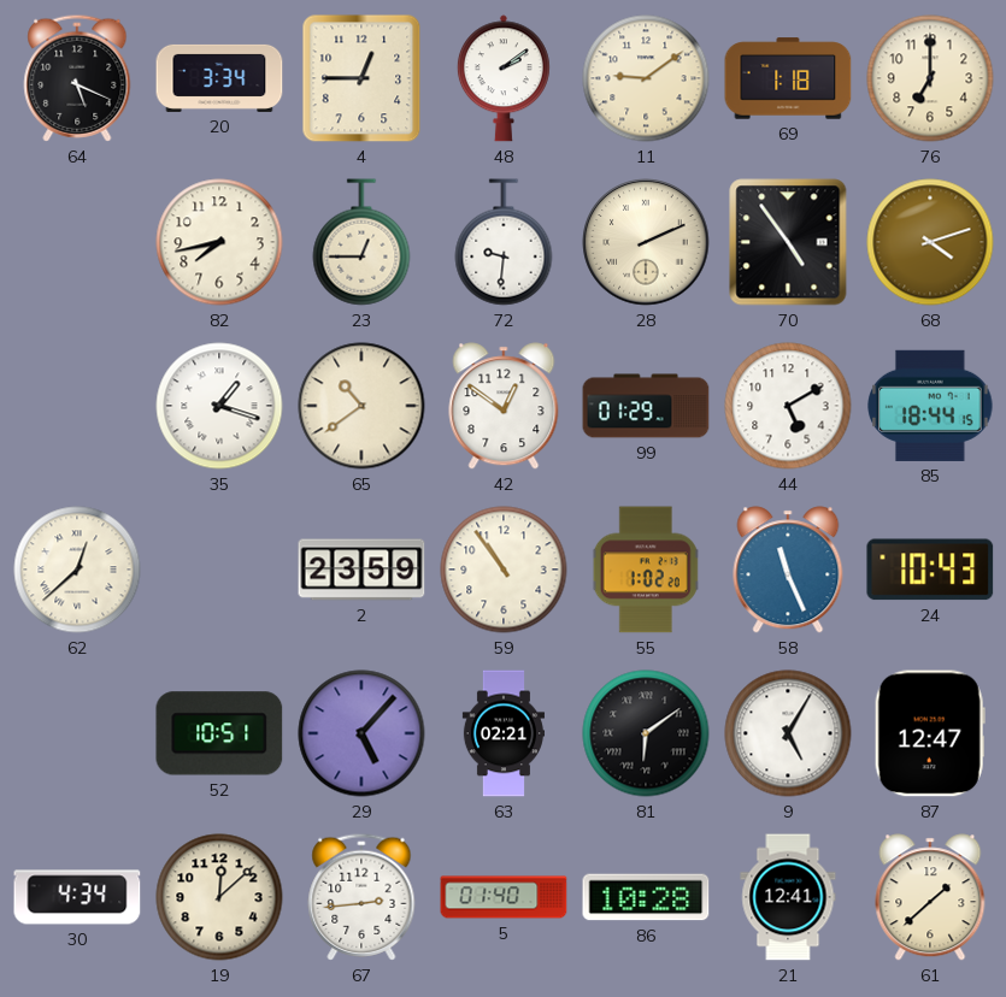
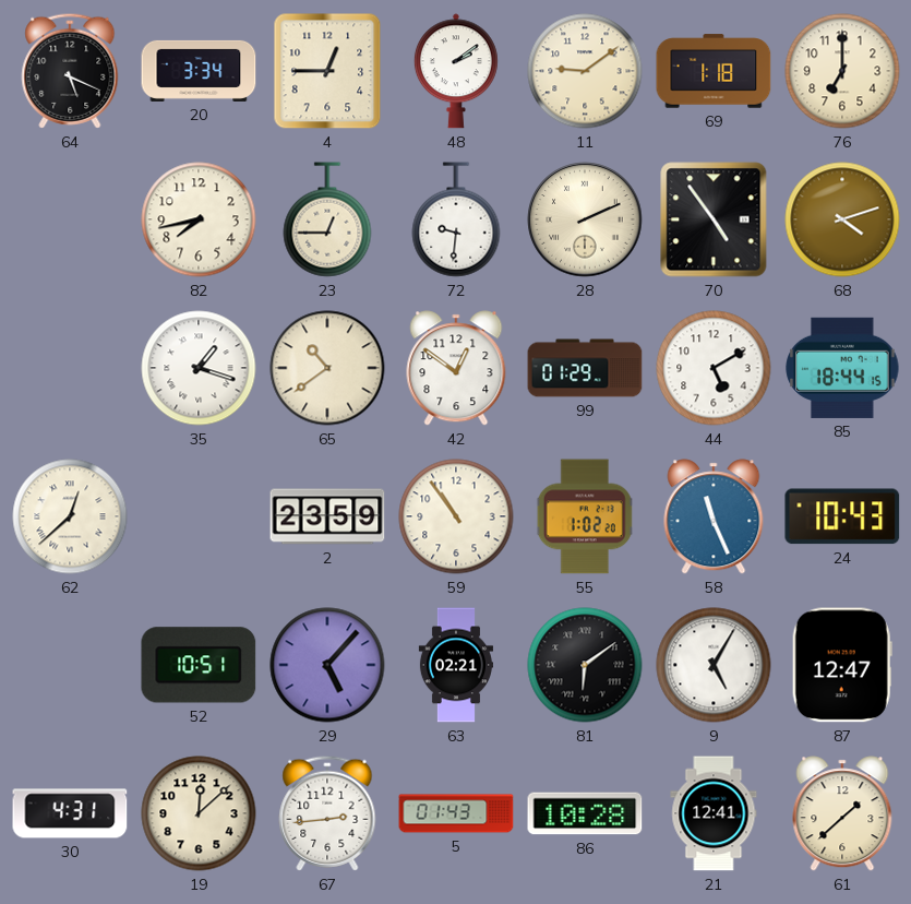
30: 4:34 -> 4:31
5: 01:40 -> 01:43
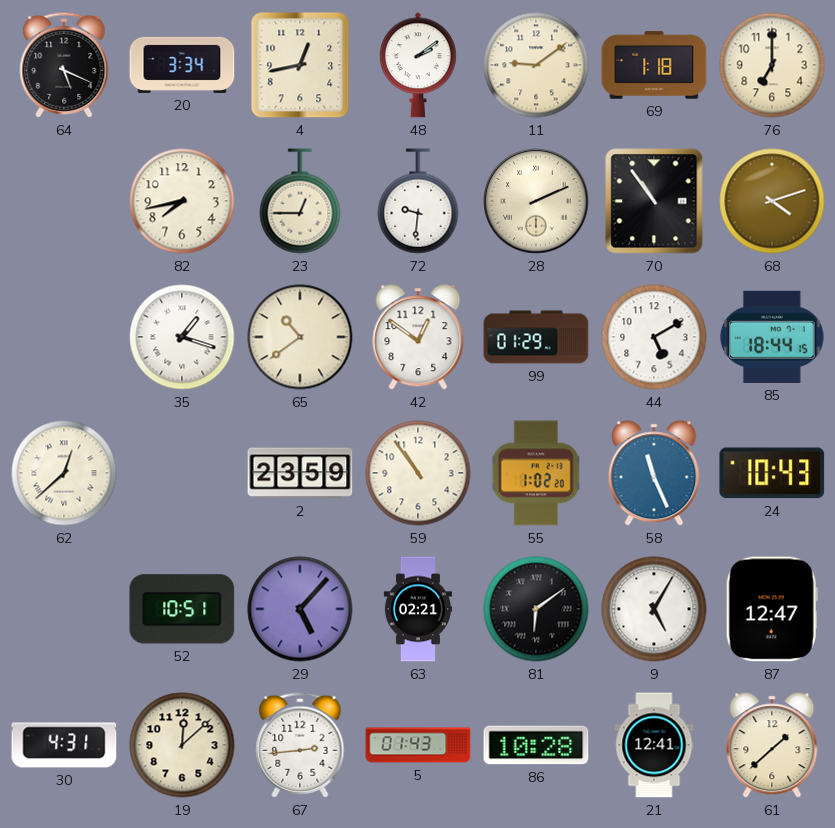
4: 12:45 -> 12:43
70: 4:54 -> 10:54
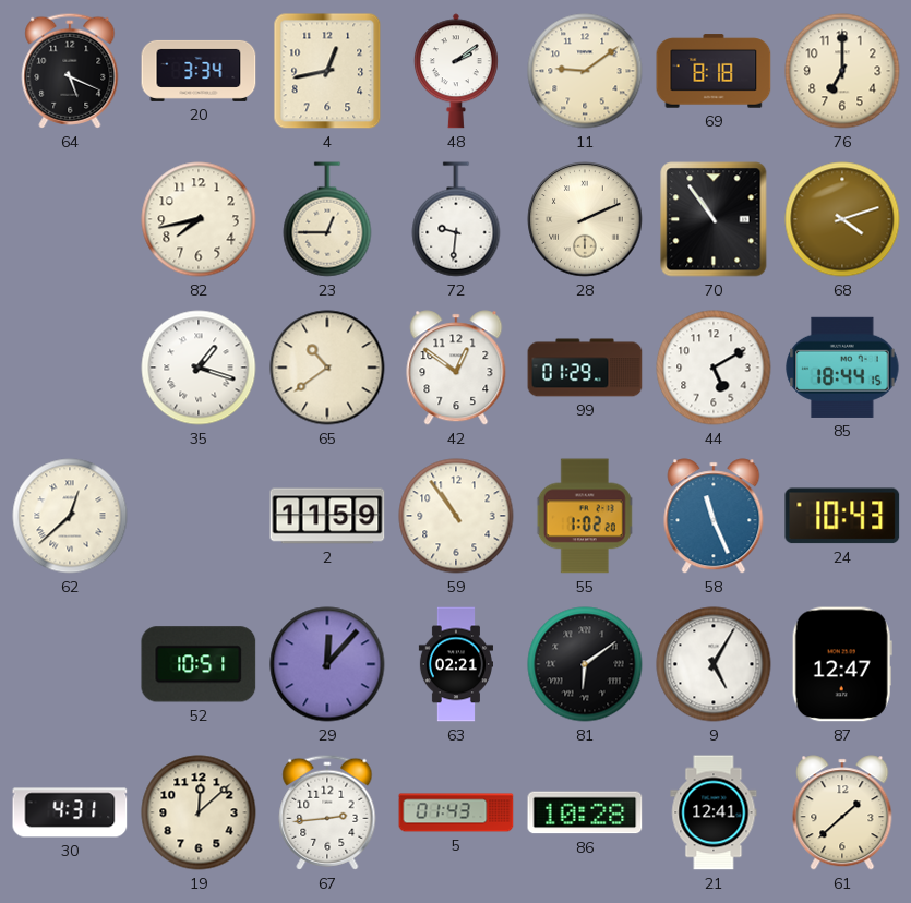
69: 1:18 -> 8:18
2: 23:59 -> 11:59
29: 5:07 -> 12:07
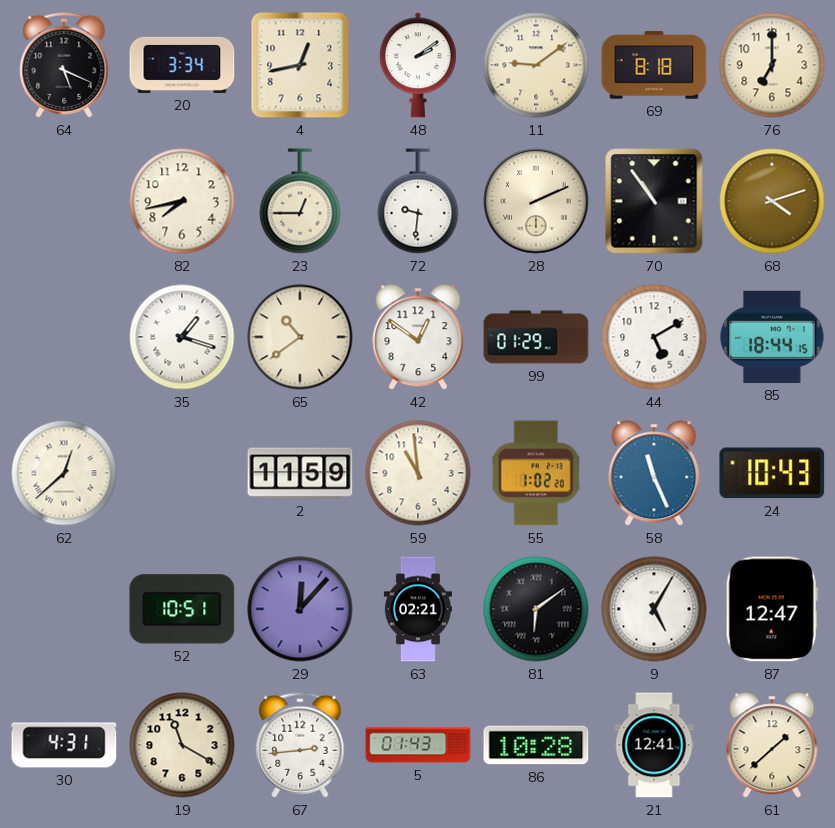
59: 10:54 -> 10:59
19: 12:08 -> 11:20
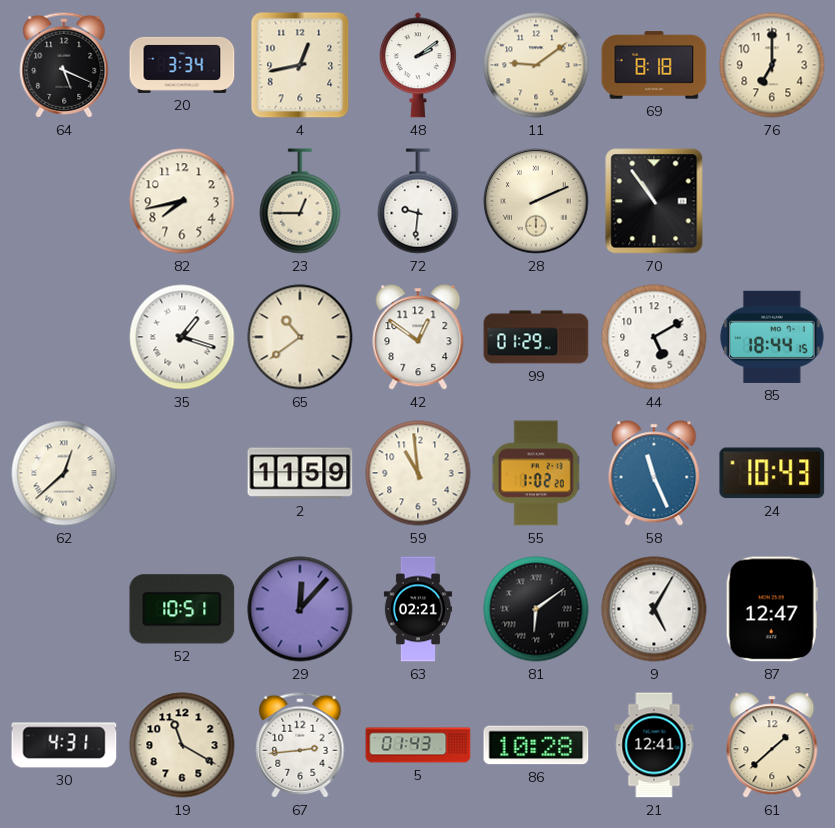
68: 4:12 -> none
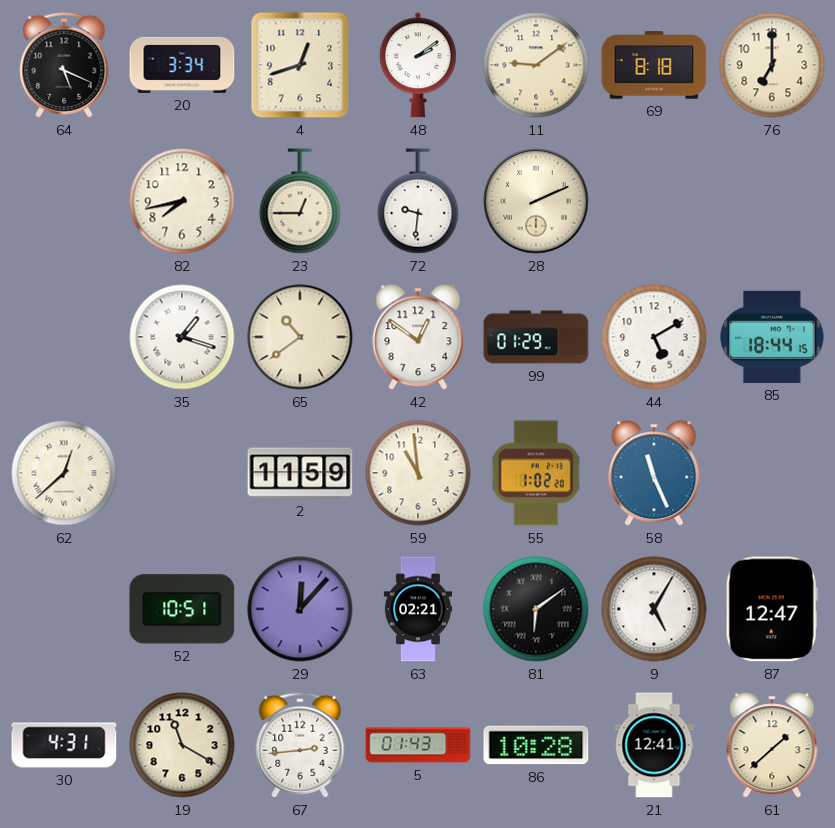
4: 12:43 -> 12:42
70: 10:54 -> none
24: 10:43 -> none
